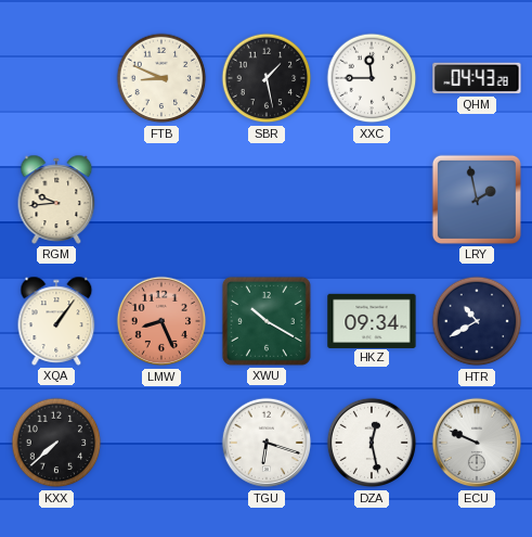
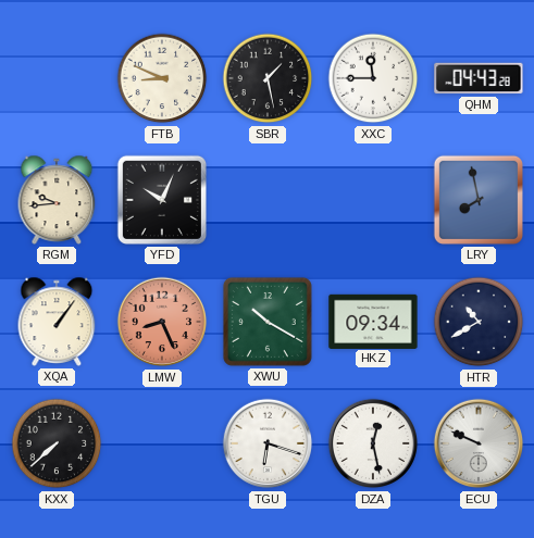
YFD: none -> 10:04
LRY: 1:58 -> 7:58
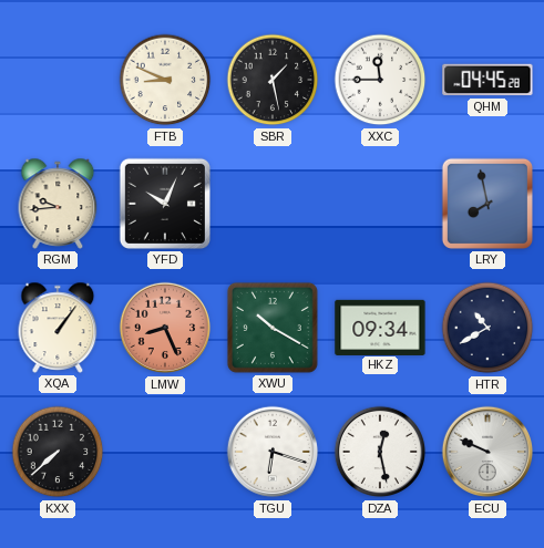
QHM: 04:43 -> 04:45
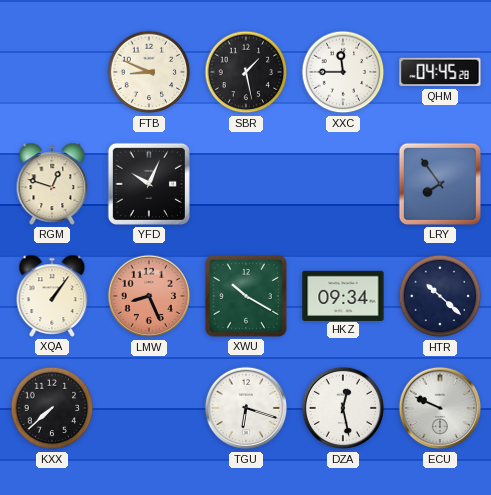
RGM: 9:44 -> 12:48
LRY: 7:58 -> 7:54
HTR: 10:40 -> 10:22
